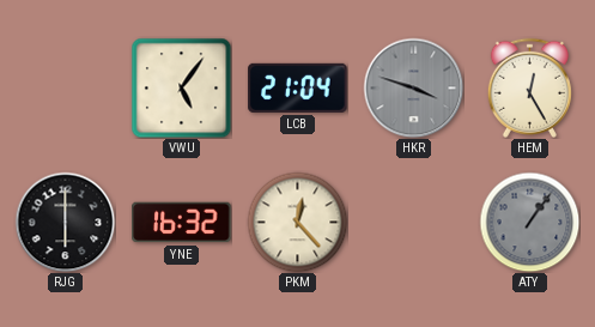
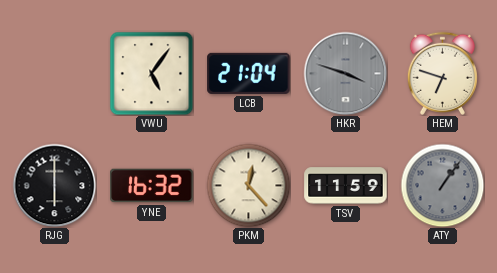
HEM: 12:25 -> 6:48
TSV: none -> 11:59
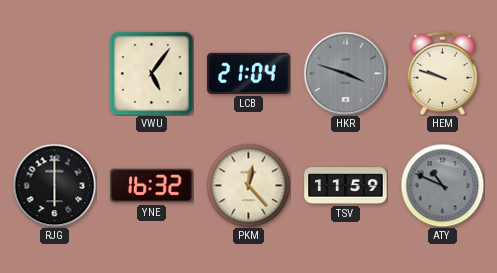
HEM: 6:48 -> 9:48
ATY: 1:06 -> 10:49
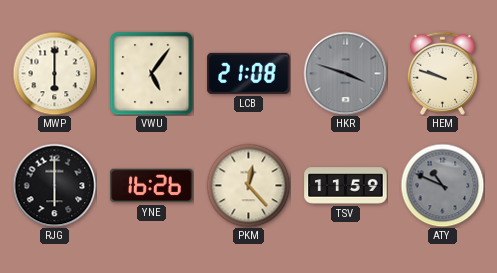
MWP: none -> 6:00
LCB: 21:04 -> 21:08
YNE: 16:32 -> 16:26
